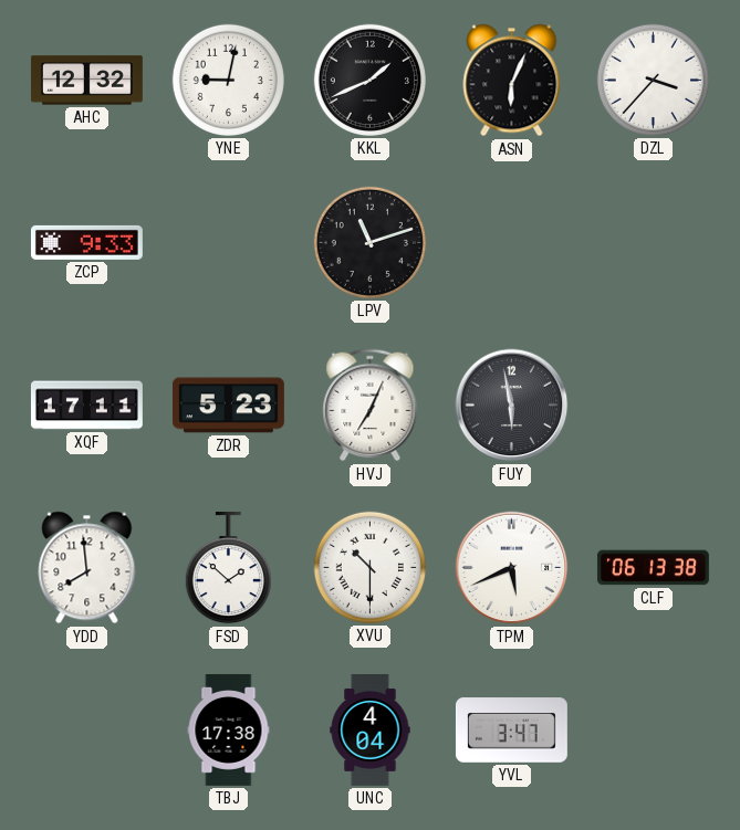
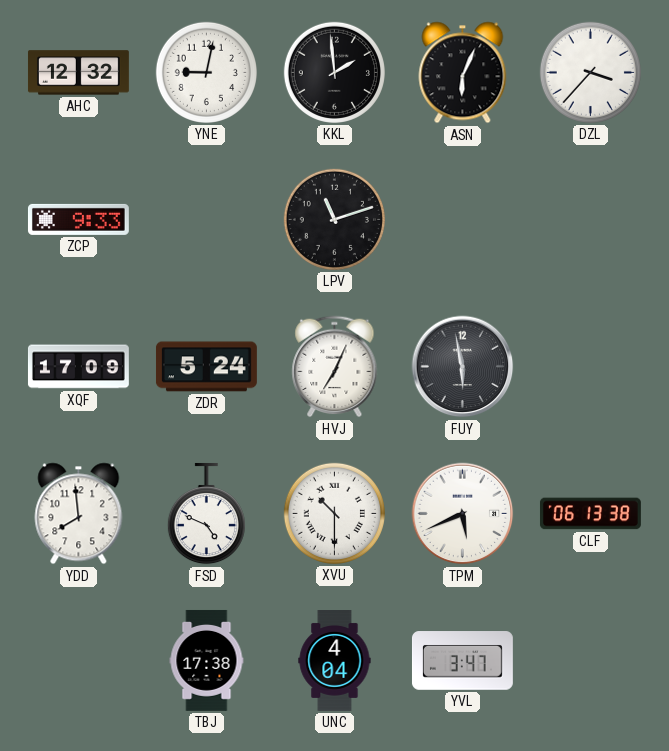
KKL: 1:41 -> 1:59
XQF: 17:11 -> 17:09
ZDR: 5:23 -> 5:24
FSD: 1:52 -> 4:49
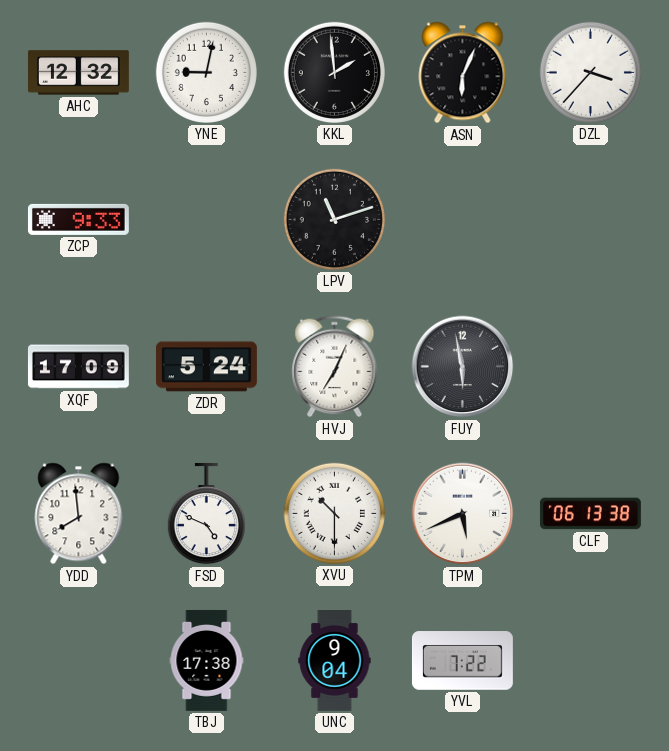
UNC: 4:04 -> 9:04
YVL: 3:47 -> 7:22
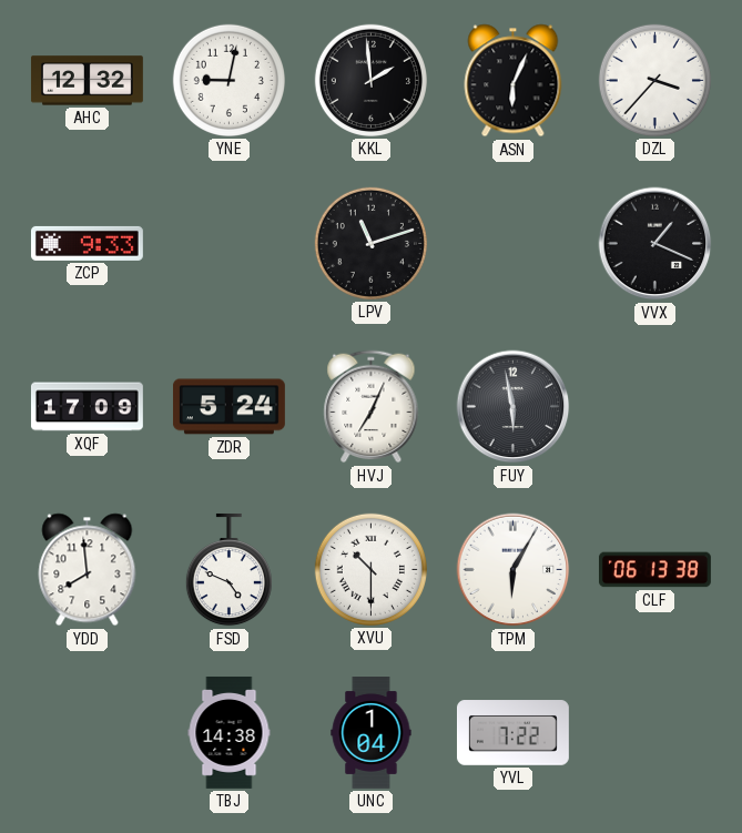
VVX: none -> 1:19
TPM: 5:41 -> 6:05
TBJ: 17:38 -> 14:38
UNC: 9:04 -> 1:04
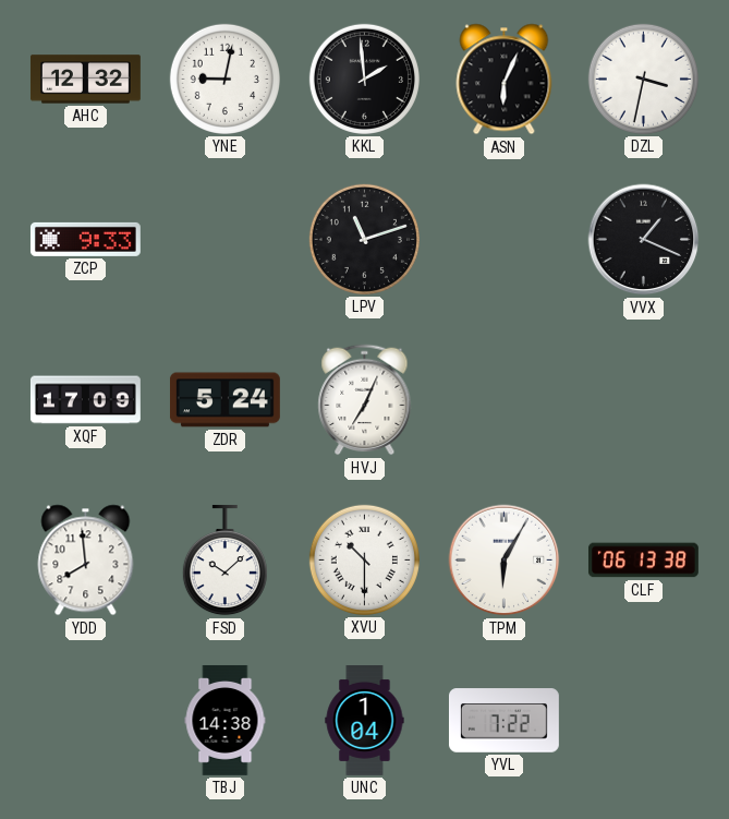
DZL: 3:37 -> 3:32
FUY: 5:58 -> none
FSD: 4:49 -> 10:08
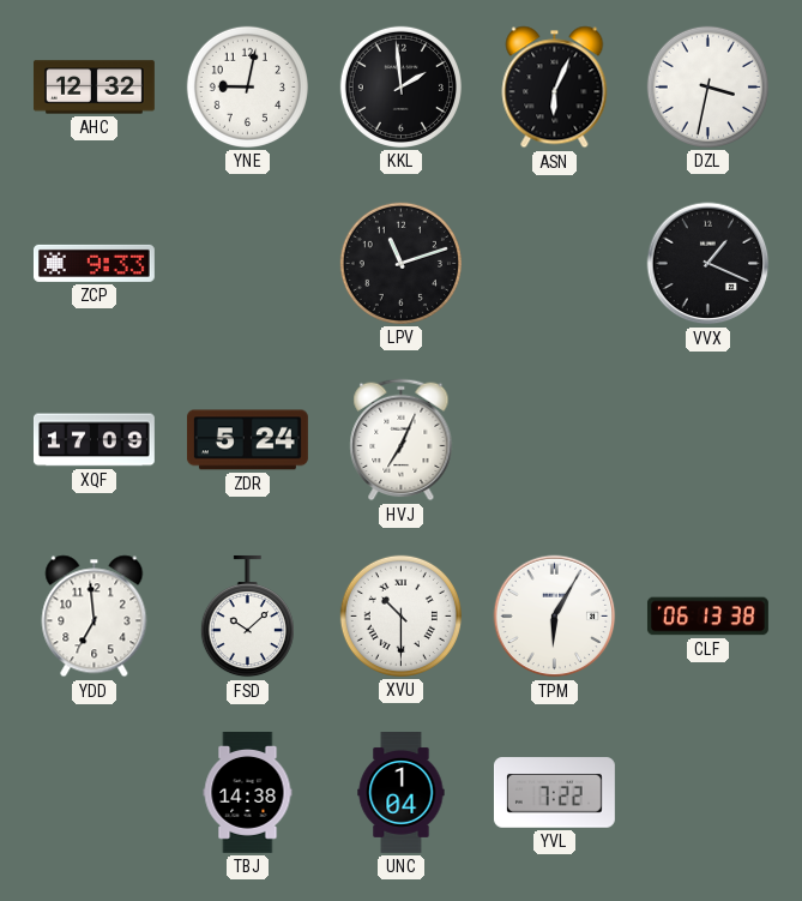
YDD: 7:59 -> 6:59
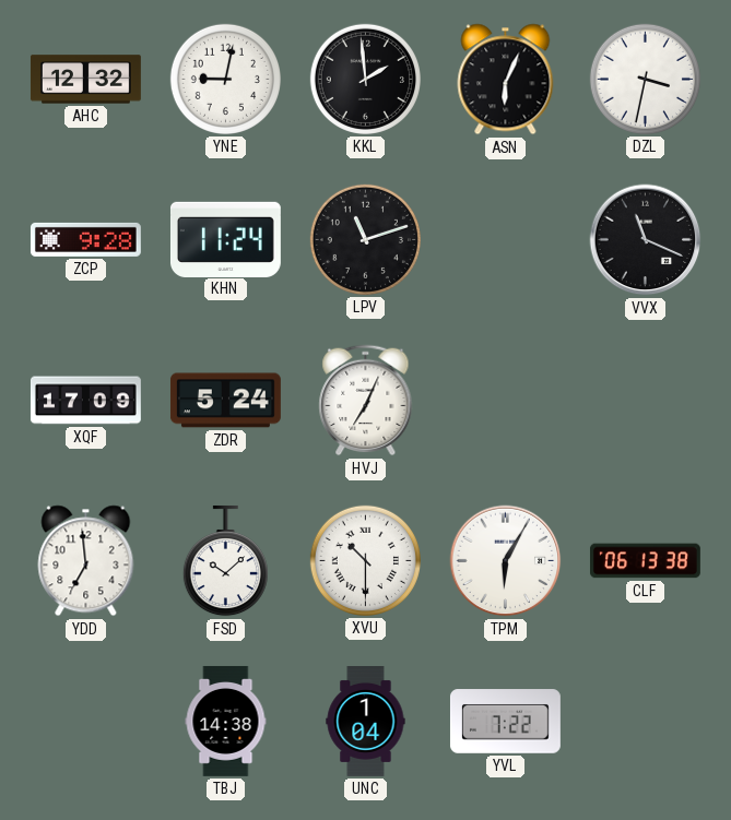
ZCP: 9:33 -> 9:28
KHN: none -> 11:24
VVX: 1:19 -> 11:19
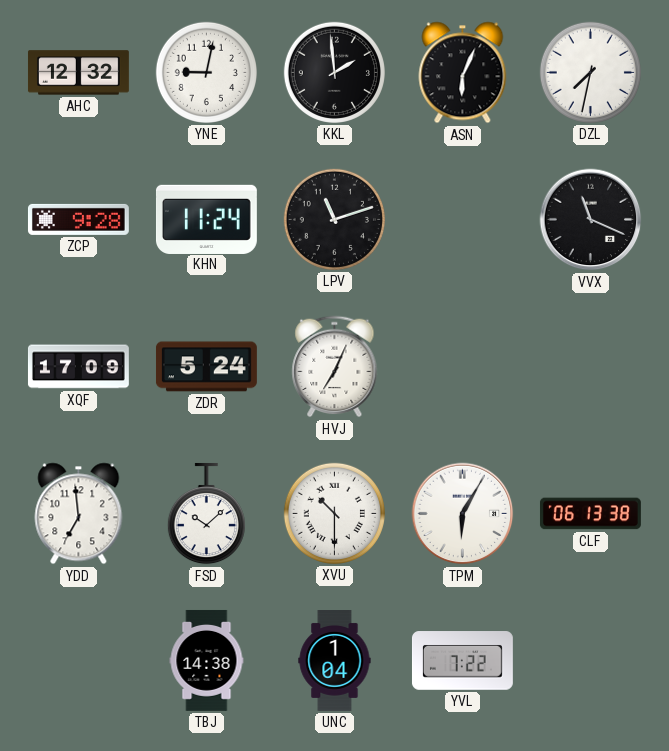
DZL: 3:32 -> 7:32
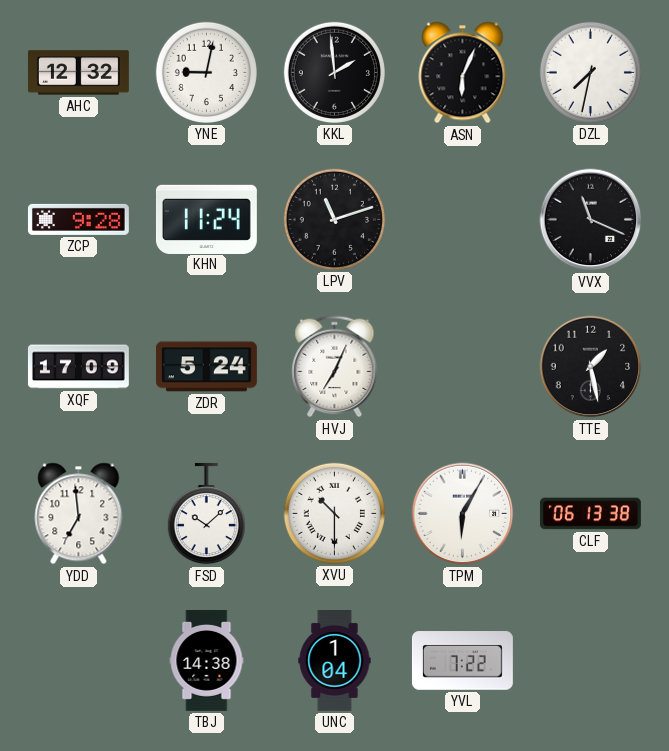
TTE: none -> 1:28
